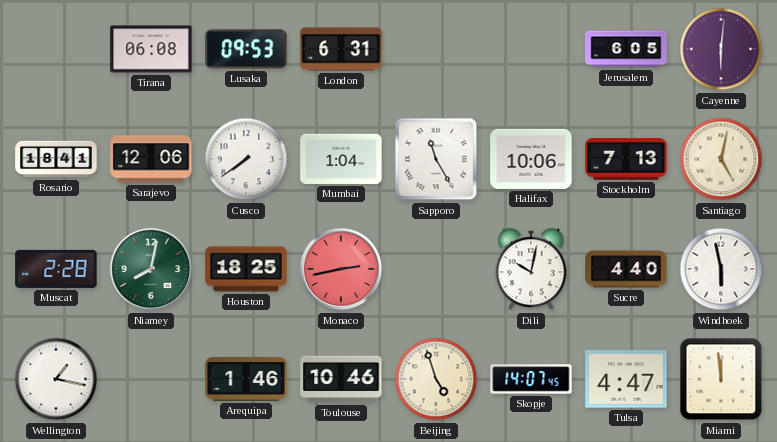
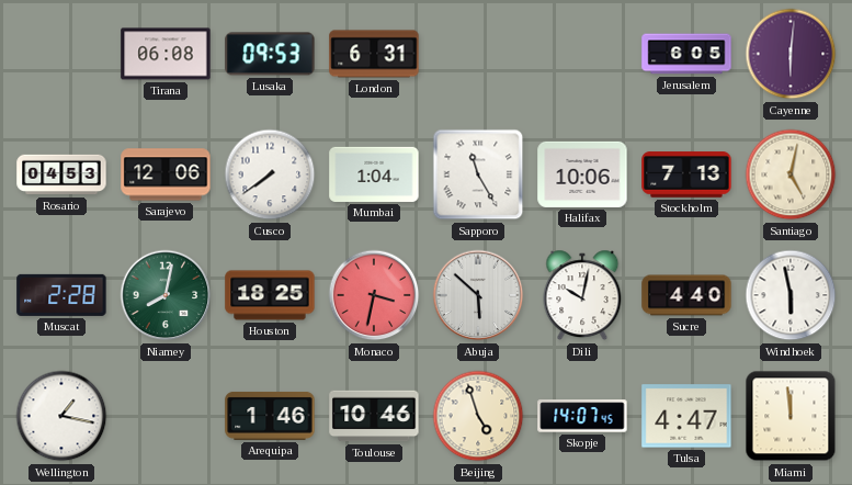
Rosario: 18:41 -> 04:53
Monaco: 2:43 -> 3:32
Abuja: none -> 5:52
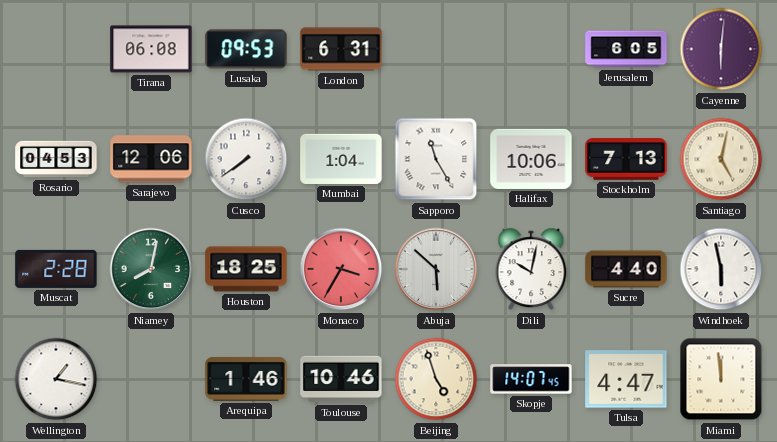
Monaco: 3:32 -> 3:35
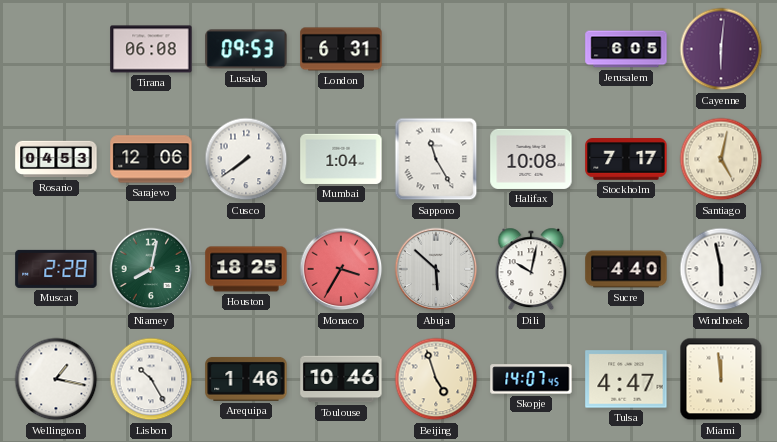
Halifax: 10:06 -> 10:08
Stockholm: 7:13 -> 7:17
Lisbon: none -> 10:25
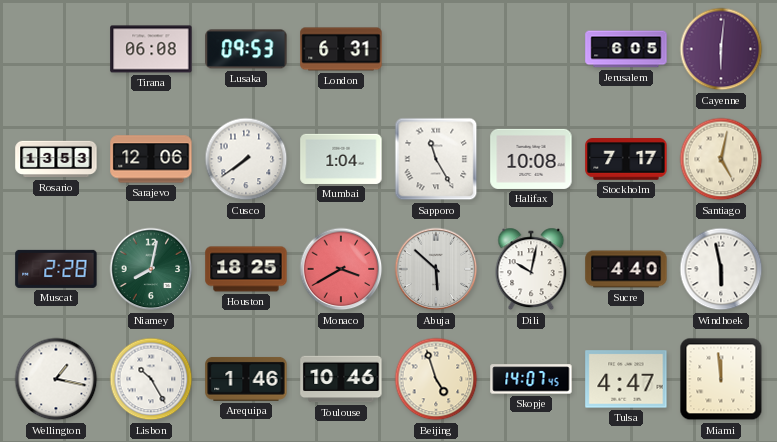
Rosario: 04:53 -> 13:53
Monaco: 3:35 -> 3:40
